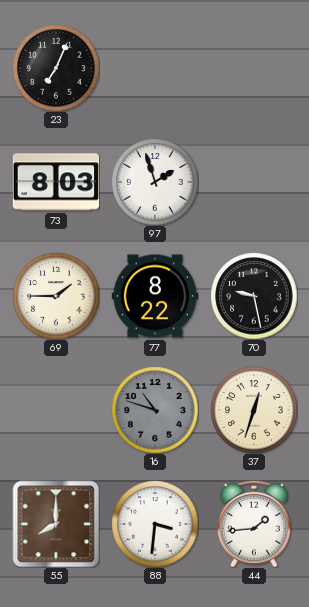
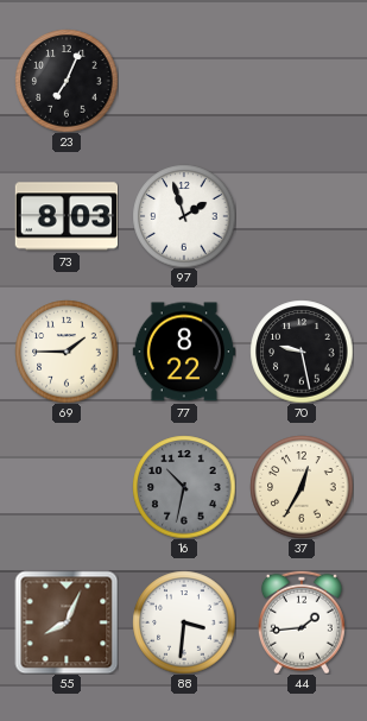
16: 10:48 -> 10:32
37: 12:33 -> 12:35
55: 8:00 -> 8:04
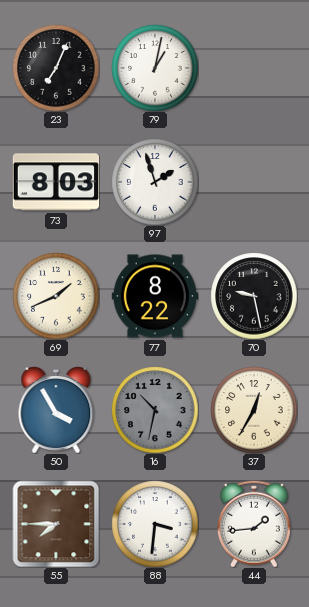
79: none -> 1:02
69: 1:45 -> 1:41
50: none -> 3:55
55: 8:04 -> 7:45
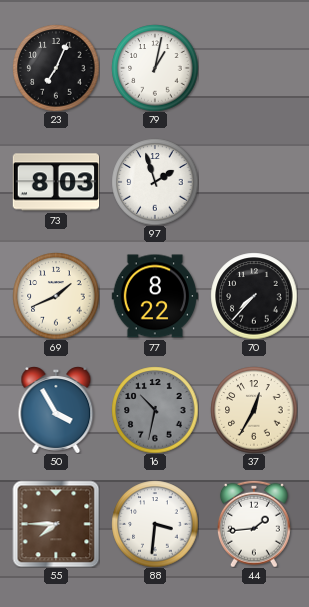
70: 9:28 -> 7:37
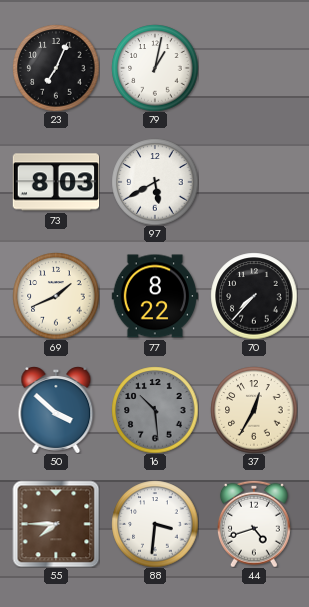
97: 1:57 -> 5:40
50: 3:55 -> 3:52
16: 10:32 -> 10:29
44: 1:44 -> 4:42
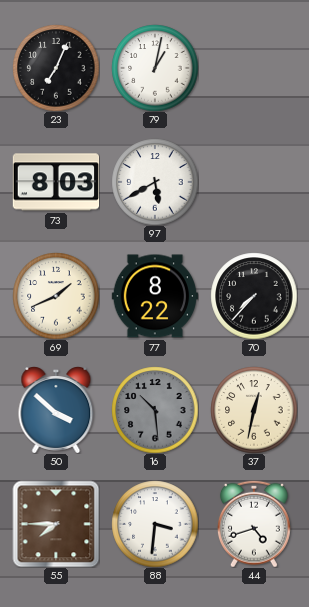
37: 12:35 -> 12:32
